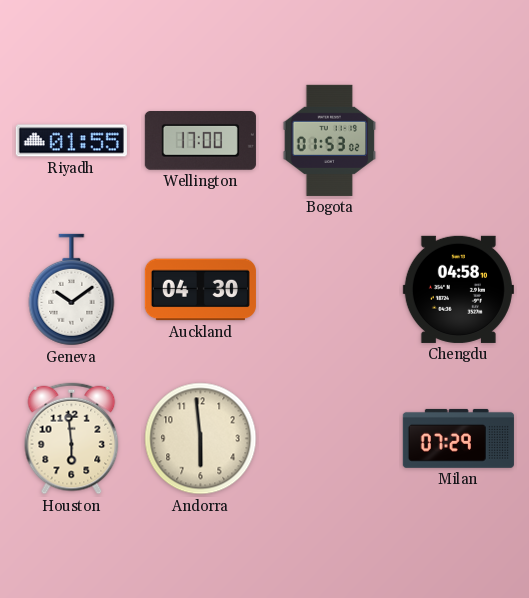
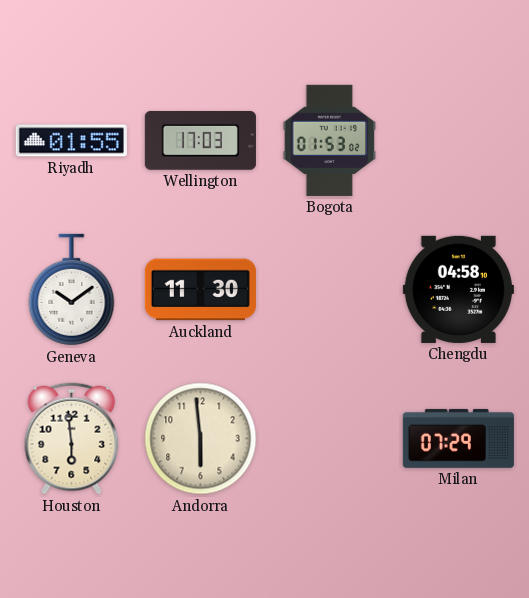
Wellington: 17:00 -> 17:03
Auckland: 04:30 -> 11:30
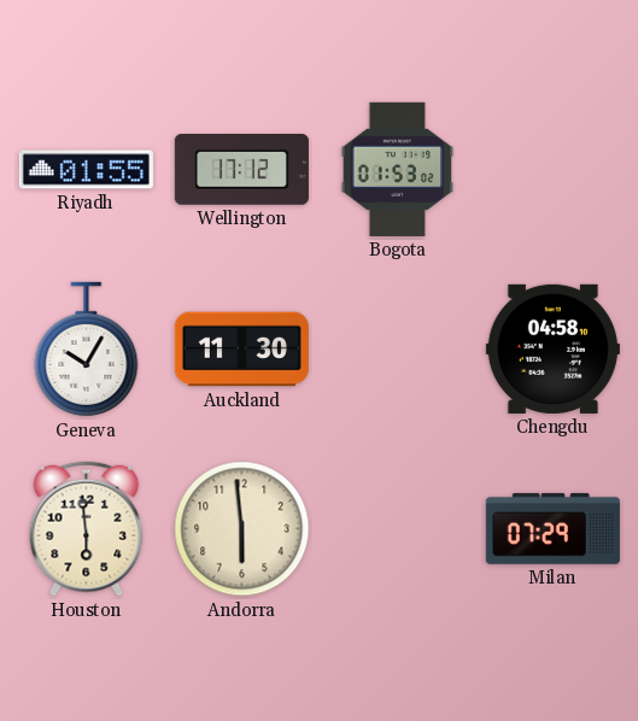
Wellington: 17:03 -> 17:12
Geneva: 10:09 -> 10:05
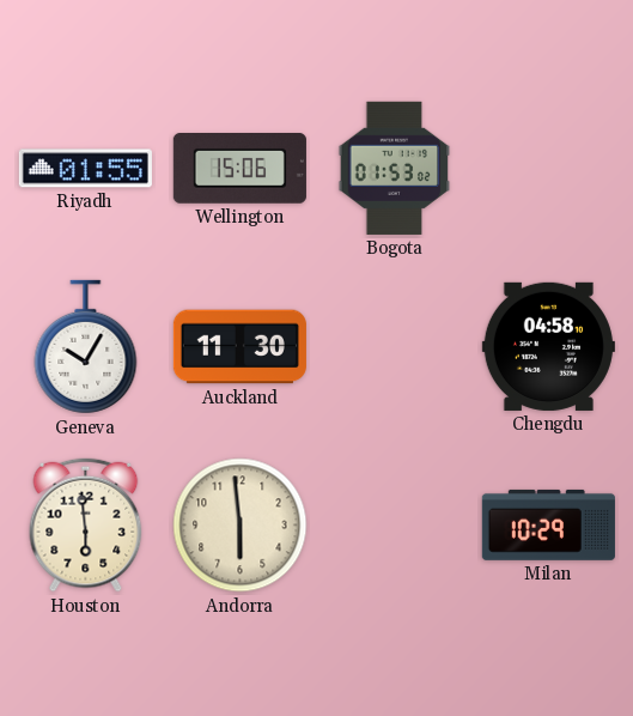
Wellington: 17:12 -> 15:06
Milan: 07:29 -> 10:29
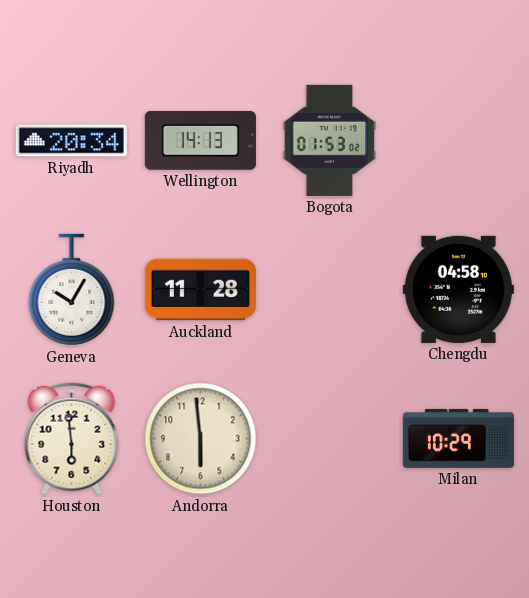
Riyadh: 01:55 -> 20:34
Wellington: 15:06 -> 14:13
Auckland: 11:30 -> 11:28
